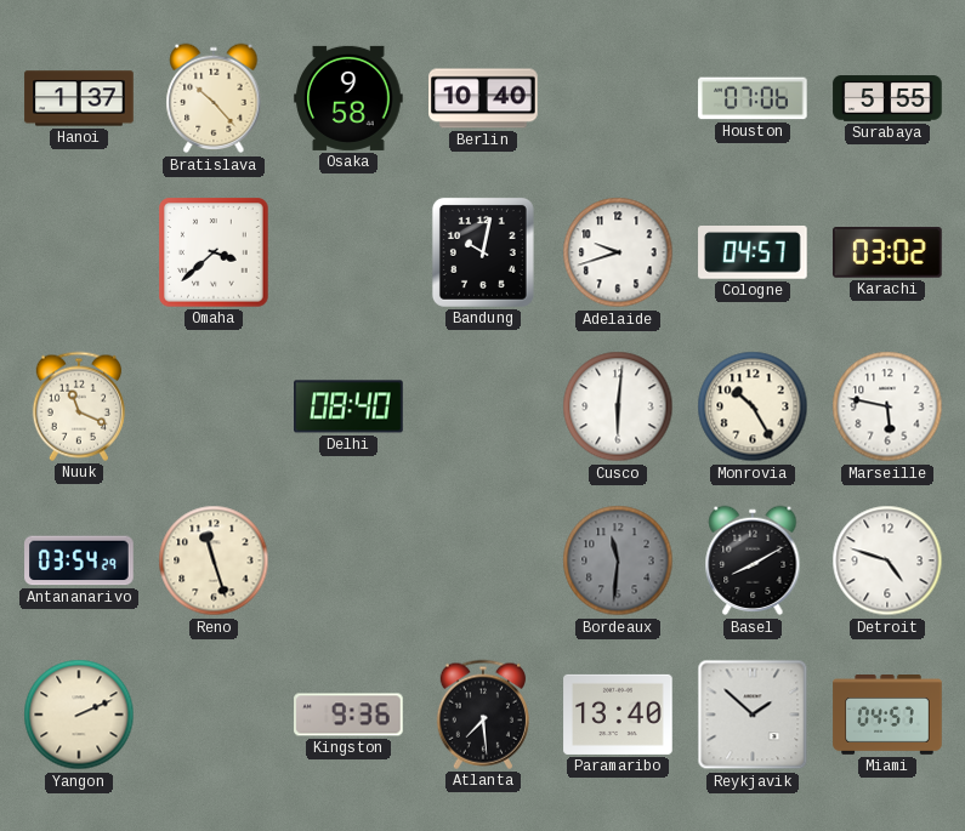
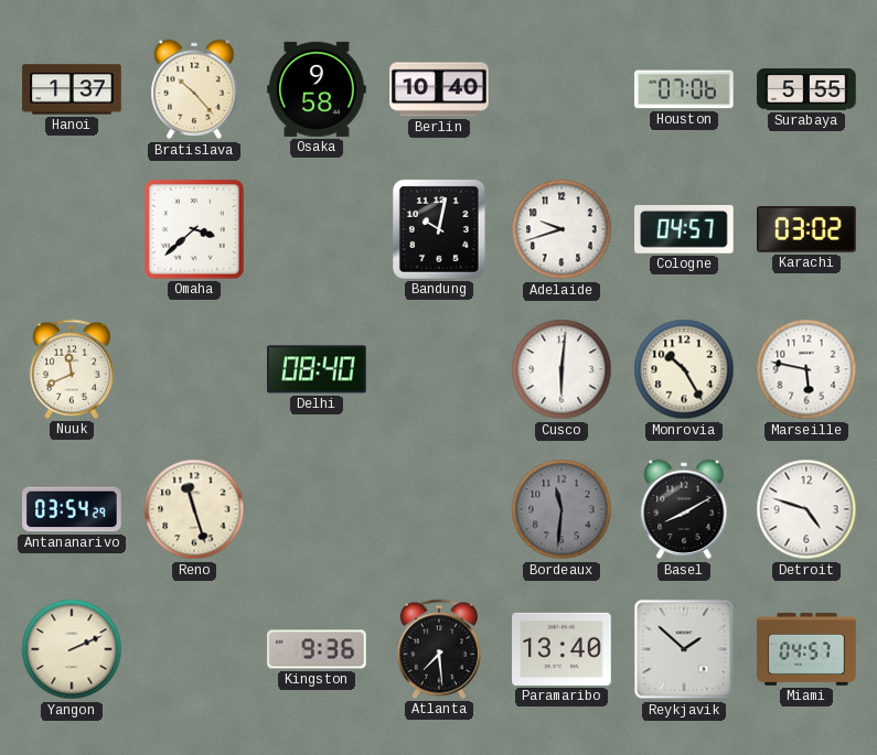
Nuuk: 11:19 -> 11:41
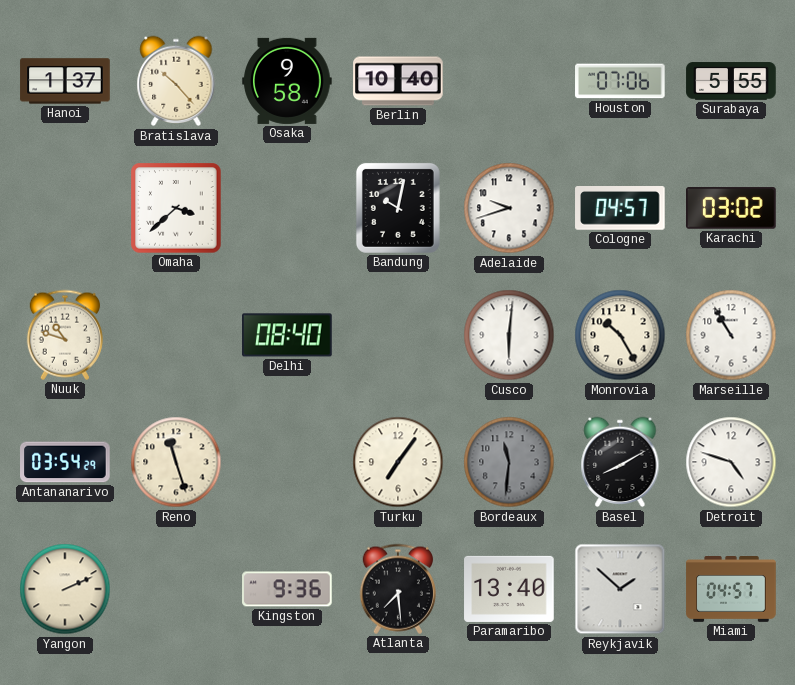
Nuuk: 11:41 -> 10:48
Marseille: 5:47 -> 10:55
Turku: none -> 7:06
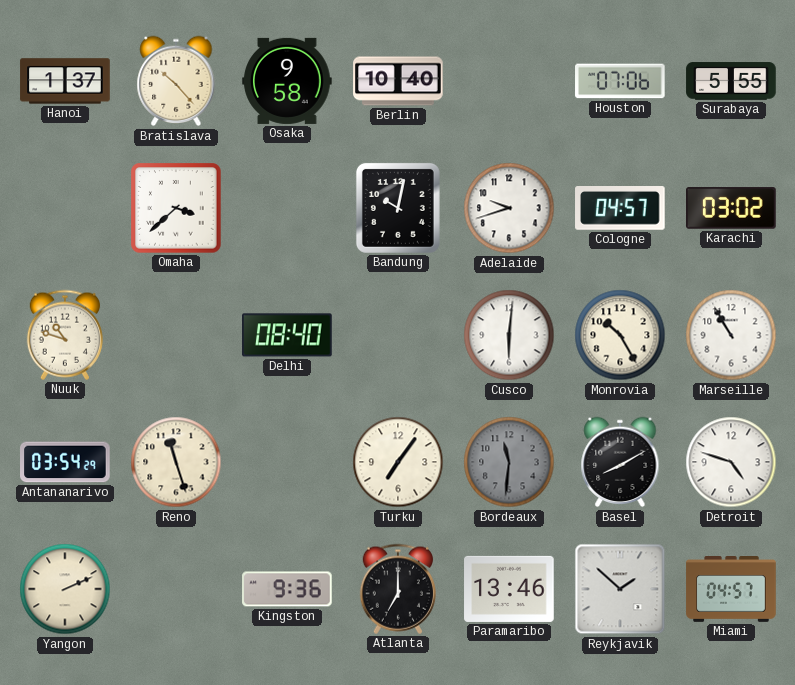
Atlanta: 7:29 -> 7:00
Paramaribo: 13:40 -> 13:46
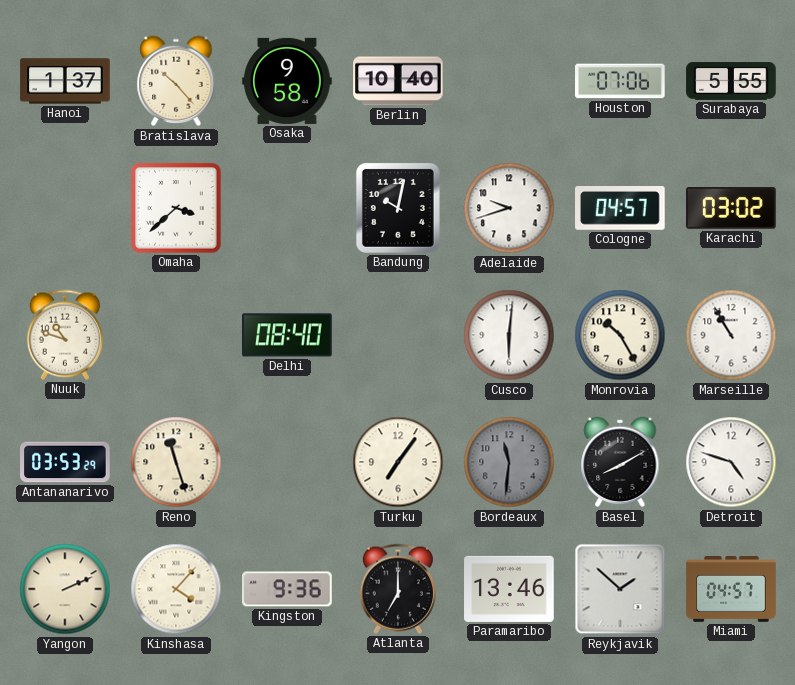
Antananarivo: 03:54 -> 03:53
Kinshasa: none -> 4:07
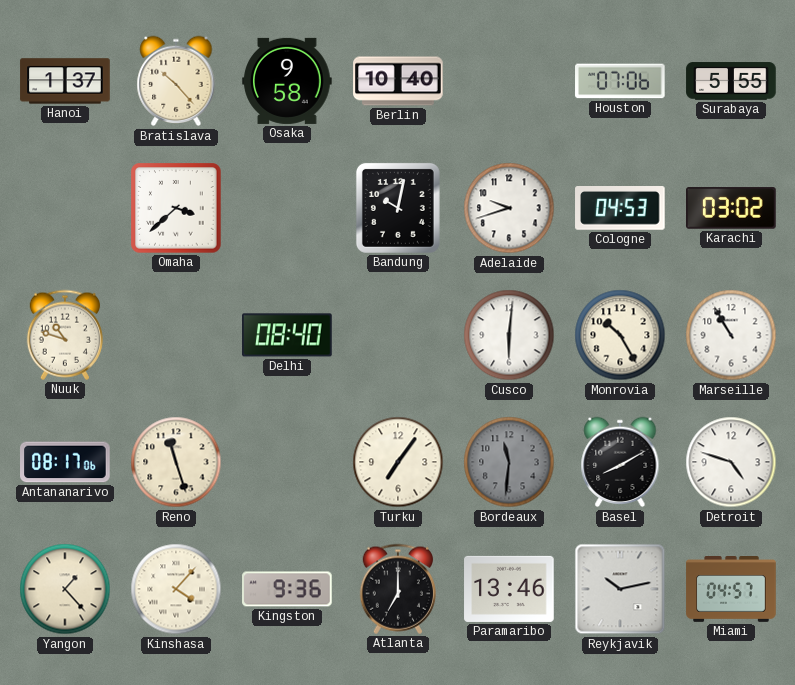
Cologne: 04:57 -> 04:53
Antananarivo: 03:53 -> 08:17
Yangon: 2:11 -> 1:23
Reykjavik: 1:52 -> 10:13
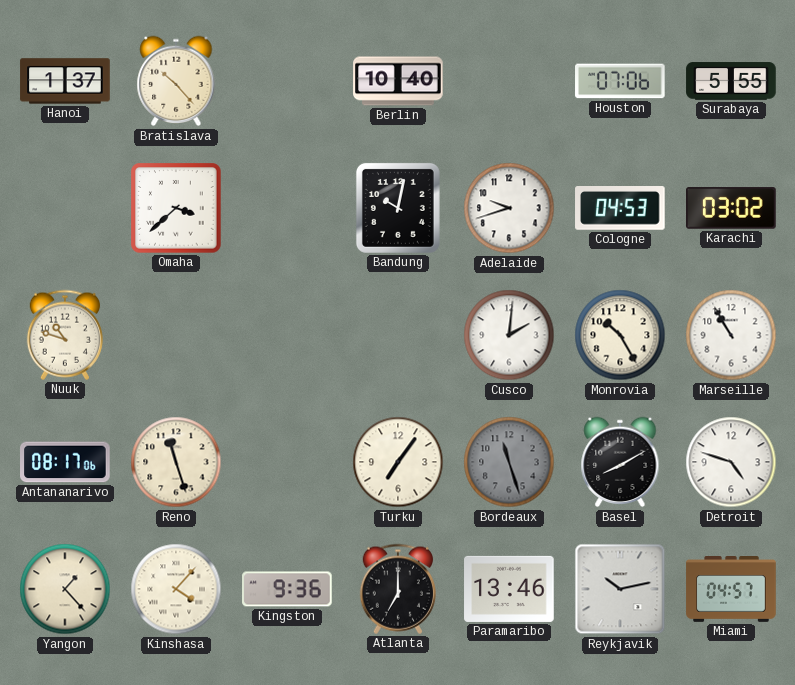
Osaka: 9:58 -> none
Delhi: 08:40 -> none
Cusco: 6:01 -> 2:01
Bordeaux: 11:31 -> 11:27
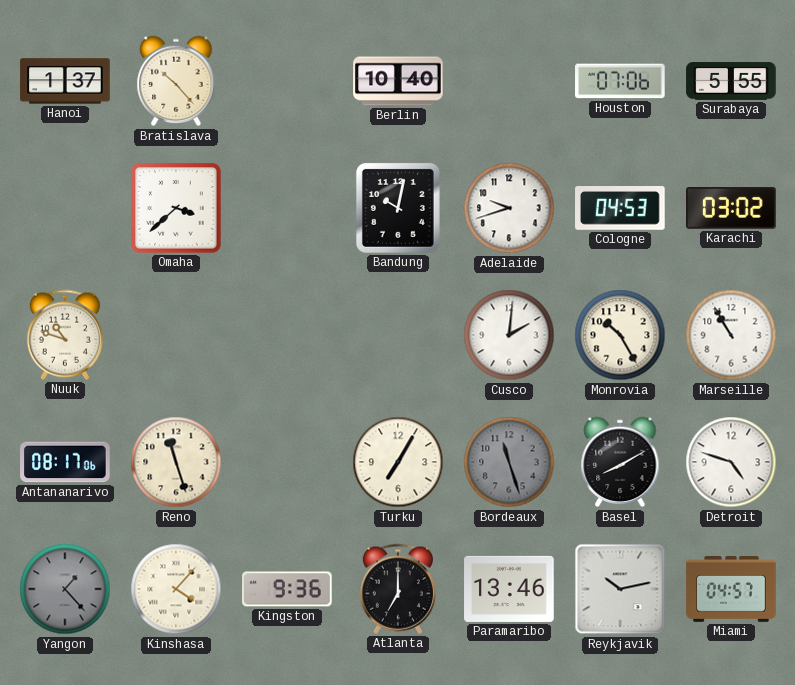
Turku: 7:06 -> 7:05
Yangon dial: cream -> grey
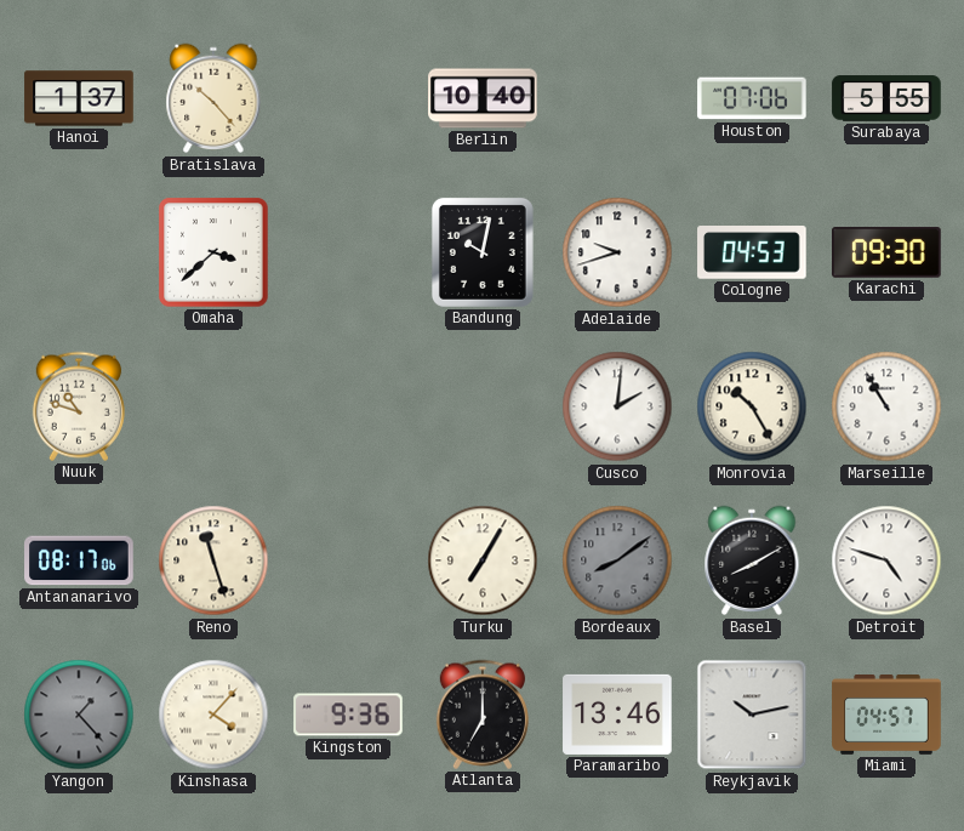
Karachi: 03:02 -> 09:30
Bordeaux: 11:27 -> 8:09
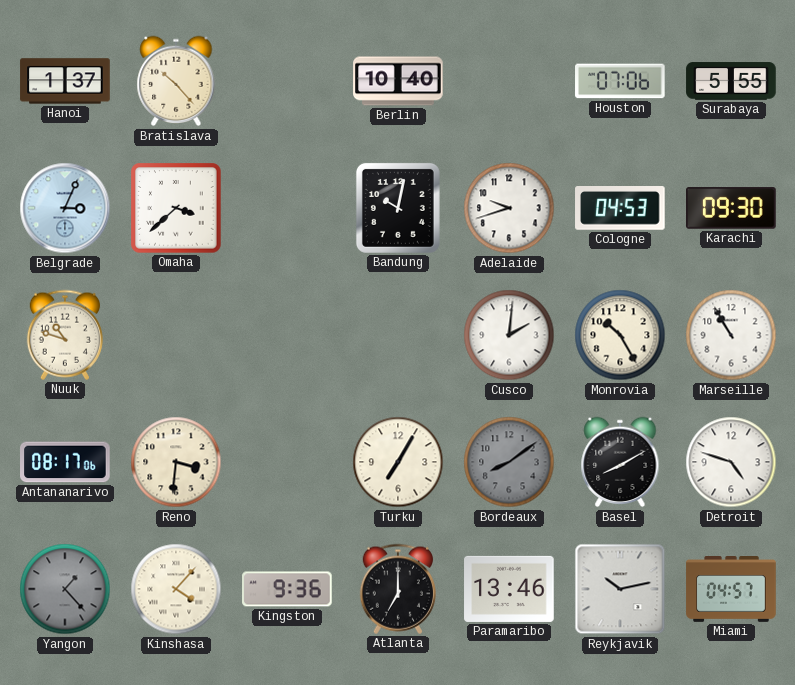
Belgrade: none -> 3:04
Reno: 11:27 -> 3:31
